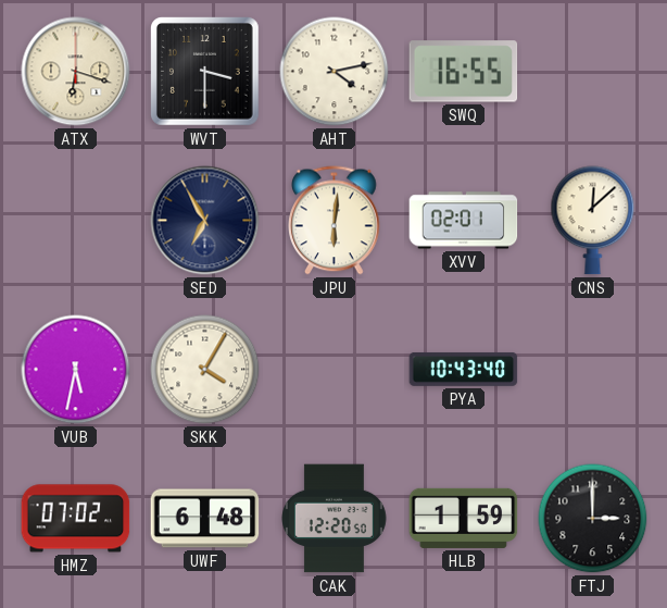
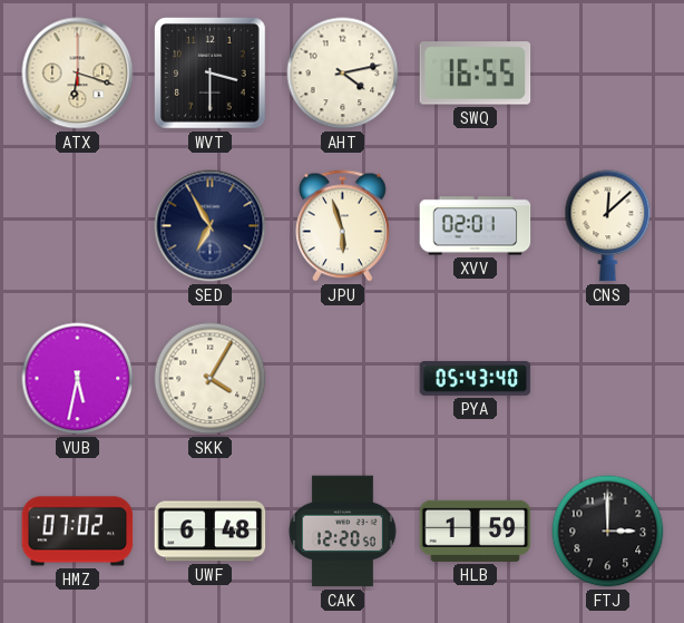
JPU: 6:01 -> 5:57
PYA: 10:43 -> 05:43
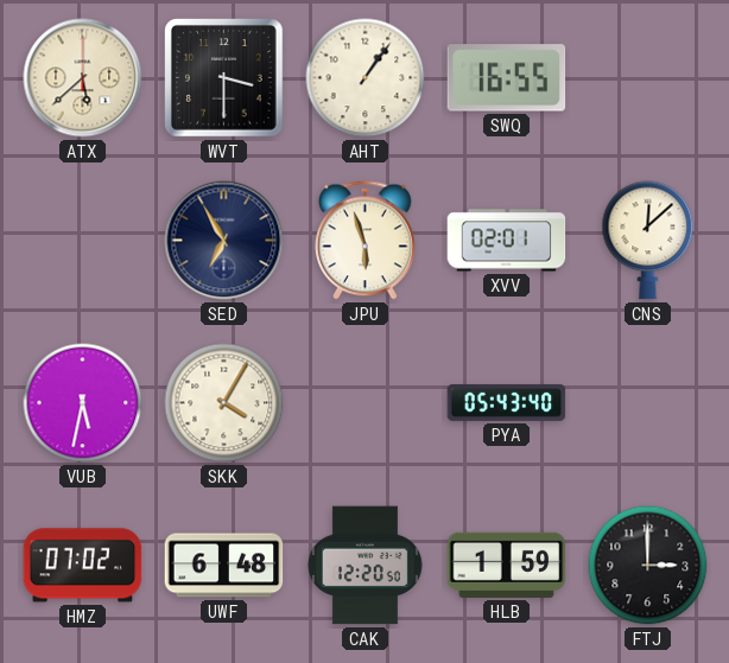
ATX: 6:18 -> 5:38
AHT: 4:13 -> 1:06
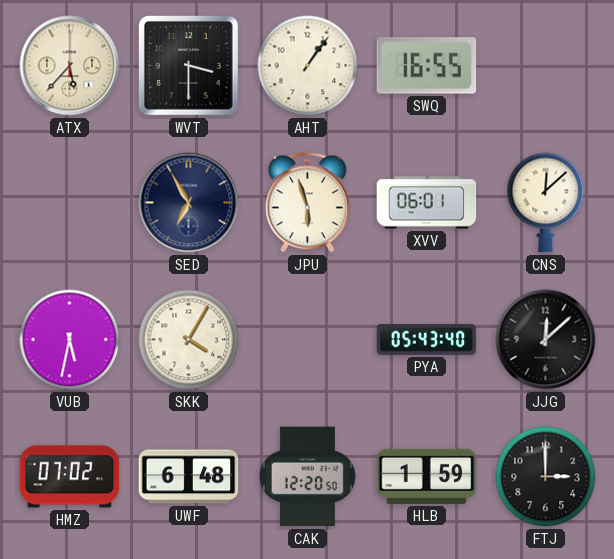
ATX: 5:38 -> 5:37
XVV: 02:01 -> 06:01
JJG: none -> 12:08
